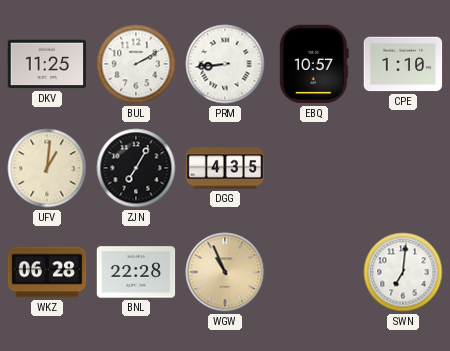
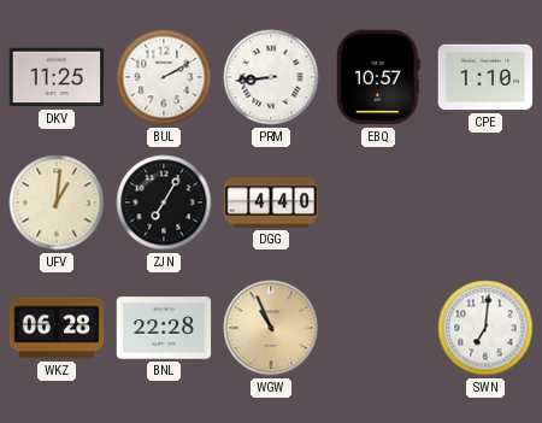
DGG: 4:35 -> 4:40
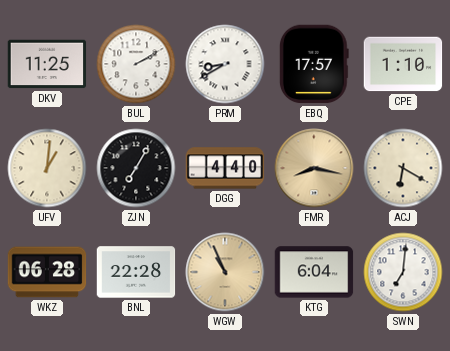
PRM: 8:44 -> 8:40
EBQ: 10:57 -> 17:57
FMR: none -> 8:17
ACJ: none -> 6:20
KTG: none -> 6:04
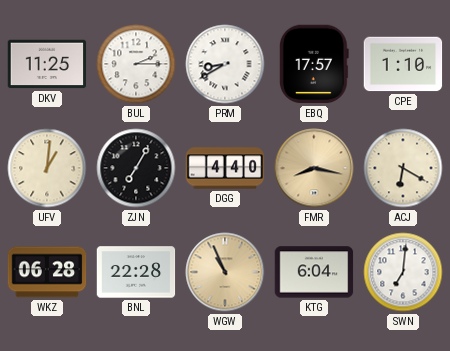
BUL: 2:10 -> 2:15
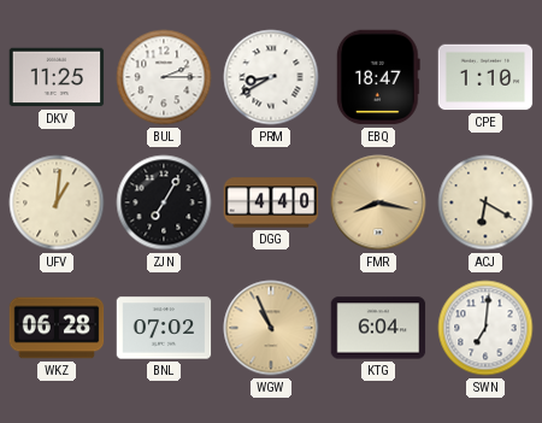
EBQ: 17:57 -> 18:47
BNL: 22:28 -> 07:02
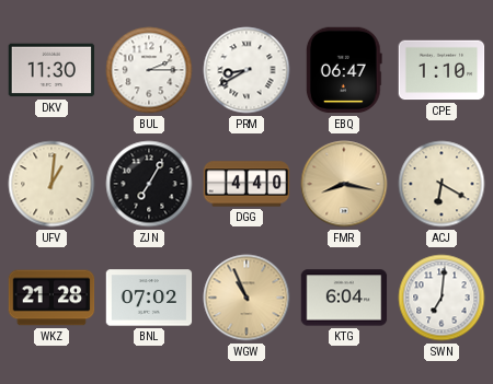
DKV: 11:25 -> 11:30
EBQ: 18:47 -> 06:47
WKZ: 06:28 -> 21:28
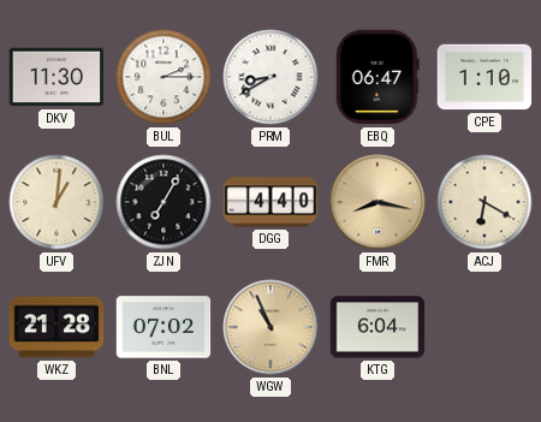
SWN: 7:01 -> none
